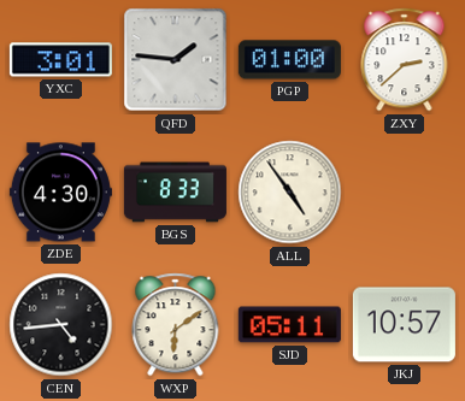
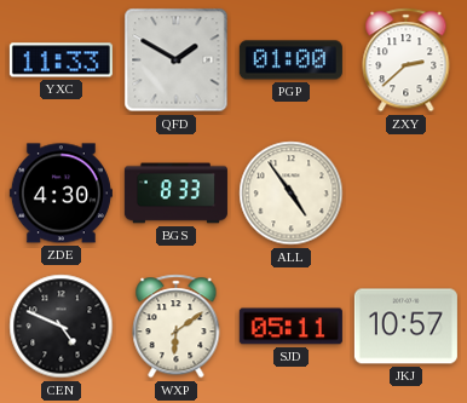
YXC: 3:01 -> 11:33
QFD: 1:46 -> 1:50
CEN: 4:44 -> 4:49
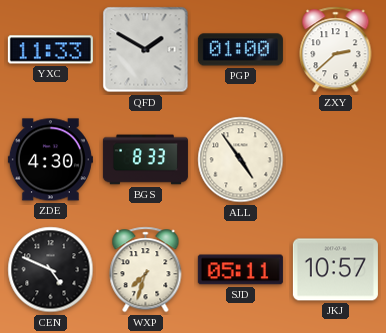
WXP: 6:09 -> 7:33
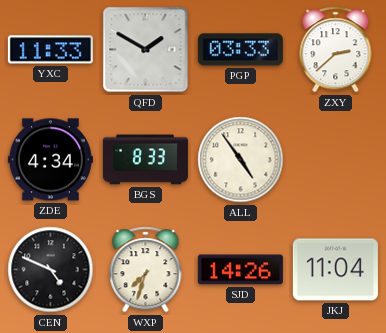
PGP: 01:00 -> 03:33
ZDE: 4:30 -> 4:34
SJD: 05:11 -> 14:26
JKJ: 10:57 -> 11:04
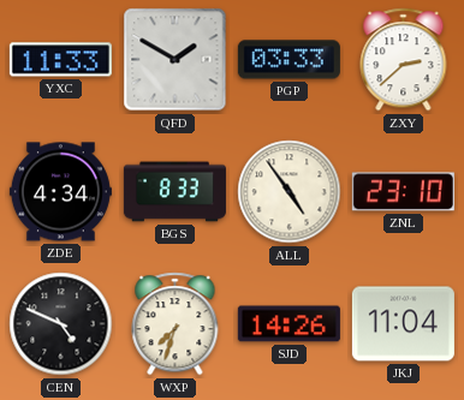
ZNL: none -> 23:10
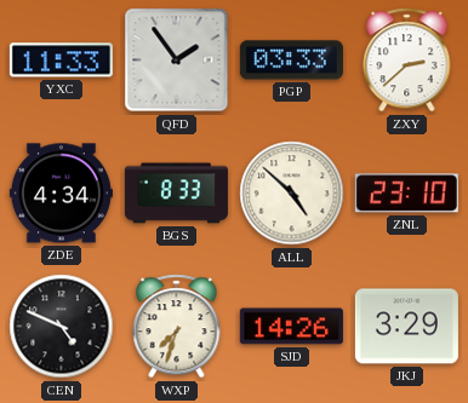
QFD: 1:50 -> 1:54
ALL: 4:54 -> 4:52
JKJ: 11:04 -> 3:29
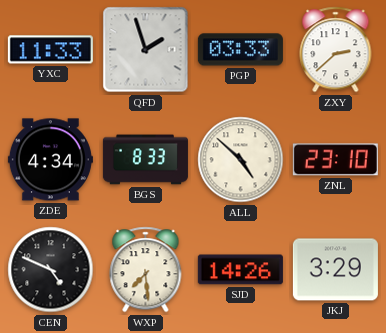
QFD: 1:54 -> 1:57
WXP: 7:33 -> 7:29
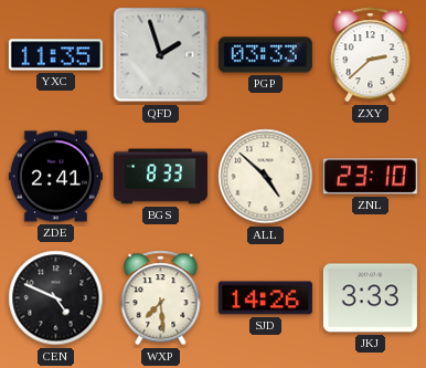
YXC: 11:33 -> 11:35
ZDE: 4:34 -> 2:41
JKJ: 3:29 -> 3:33
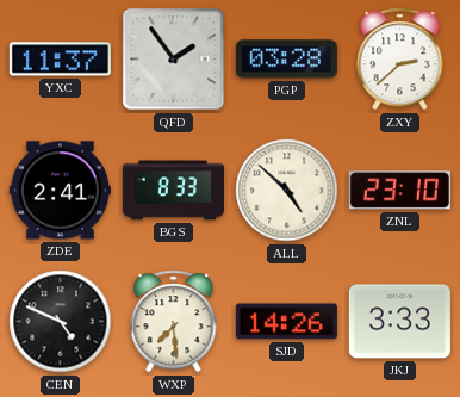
YXC: 11:35 -> 11:37
QFD: 1:57 -> 1:54
PGP: 03:33 -> 03:28
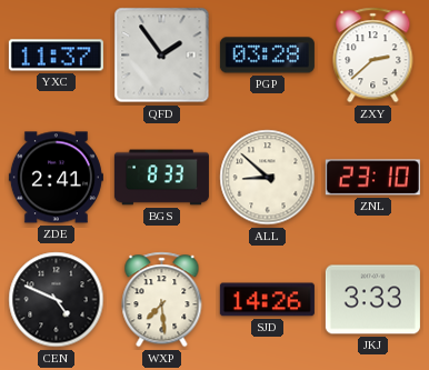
ALL: 4:52 -> 8:52
